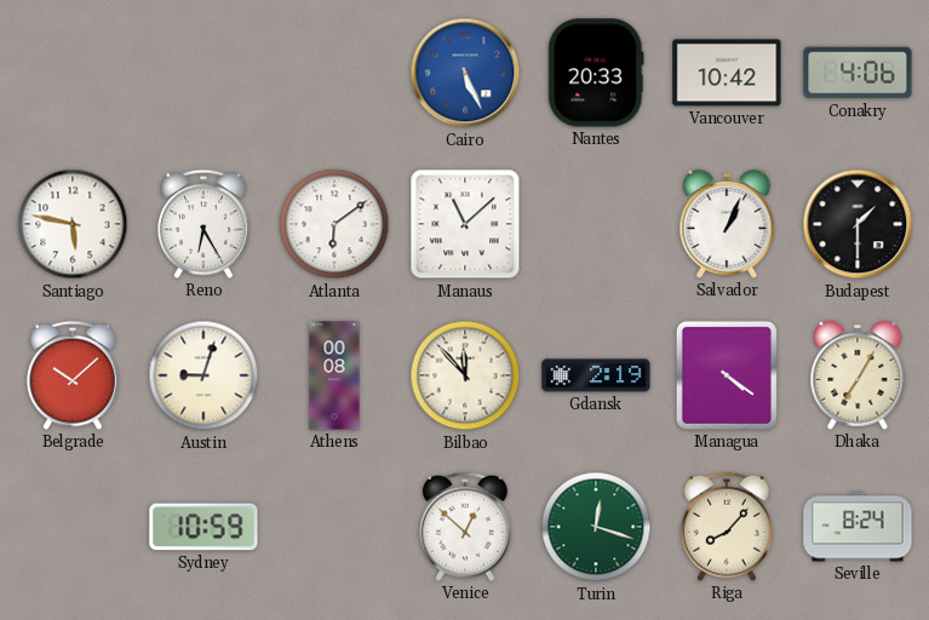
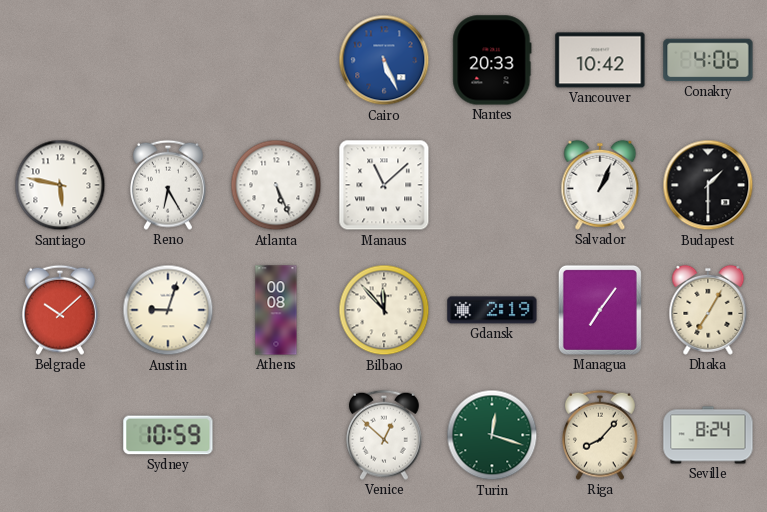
Atlanta: 6:09 -> 5:26
Managua: 4:21 -> 7:06
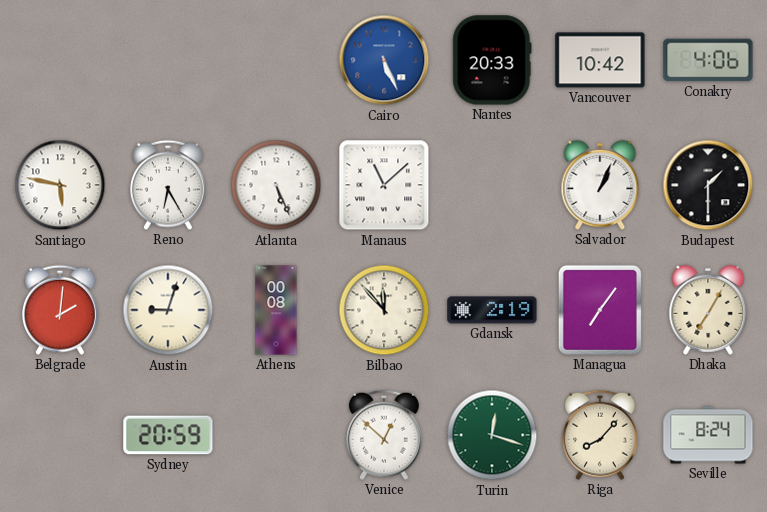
Belgrade: 10:08 -> 2:01
Sydney: 10:59 -> 20:59
